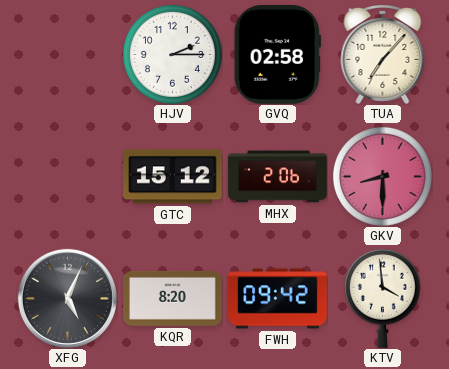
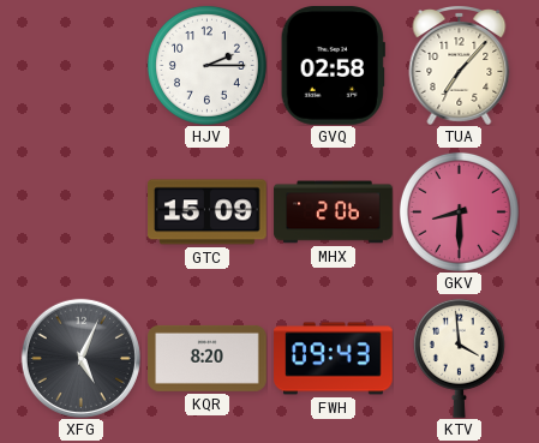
GTC: 15:12 -> 15:09
FWH: 09:42 -> 09:43
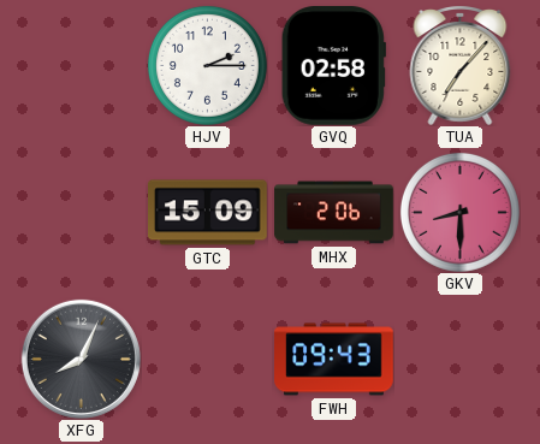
XFG: 5:04 -> 8:04
KQR: 8:20 -> none
KTV: 3:59 -> none
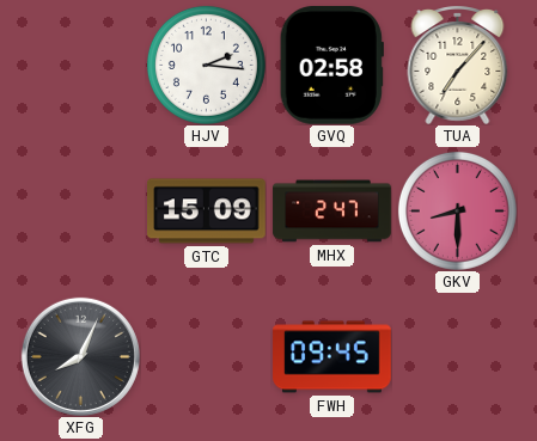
HJV: 2:15 -> 2:16
MHX: 2:06 -> 2:47
FWH: 09:43 -> 09:45
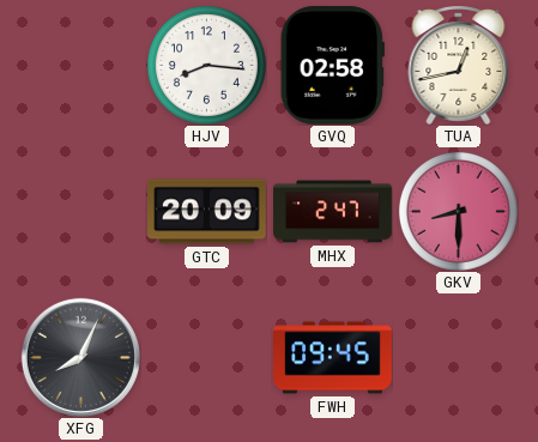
HJV: 2:16 -> 8:16
TUA: 7:07 -> 12:43
GTC: 15:09 -> 20:09
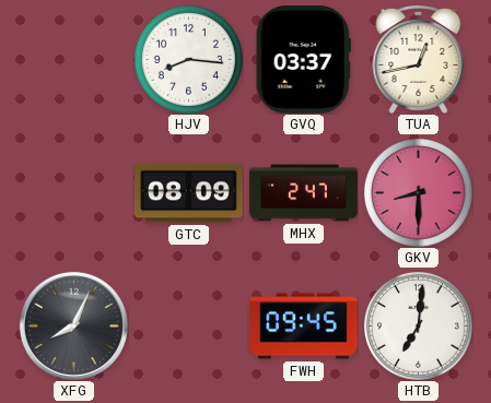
GVQ: 02:58 -> 03:37
GTC: 20:09 -> 08:09
HTB: none -> 7:01
